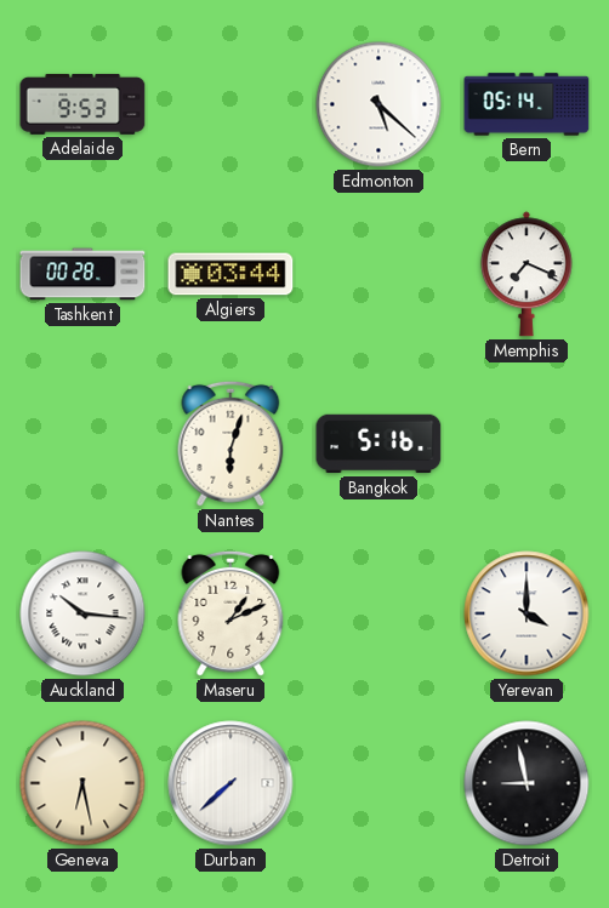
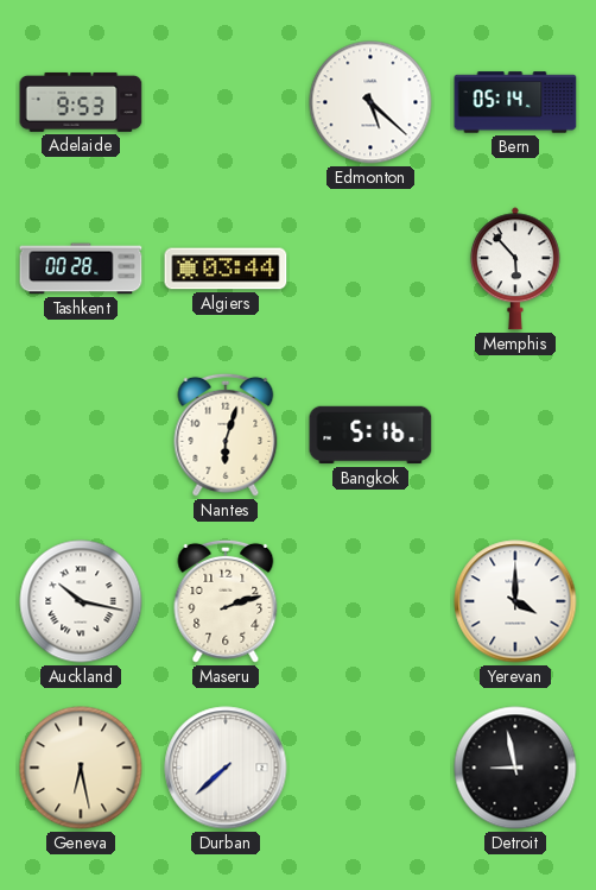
Memphis: 7:19 -> 5:53
Auckland: 10:16 -> 10:17
Maseru: 1:11 -> 2:12
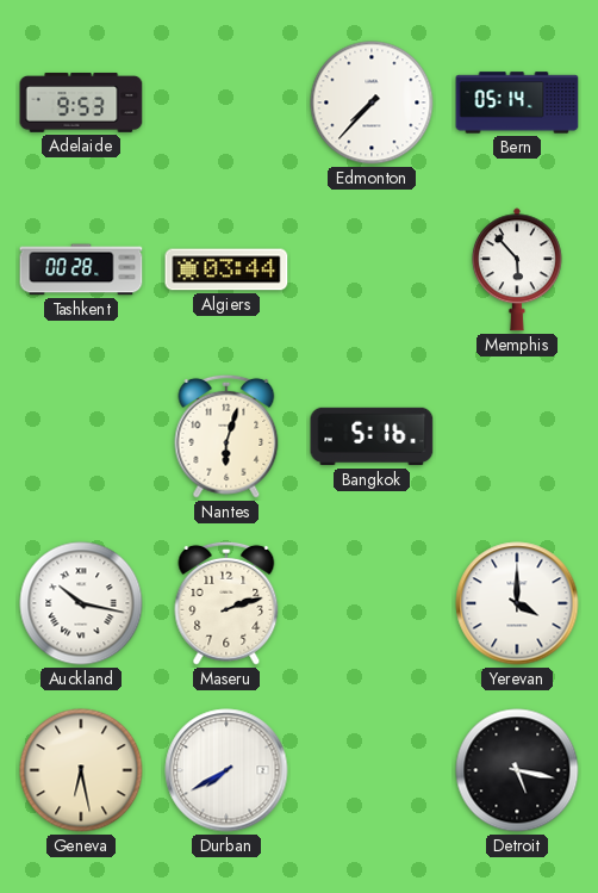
Edmonton: 5:22 -> 7:37
Durban: 7:38 -> 7:40
Detroit: 8:58 -> 5:17
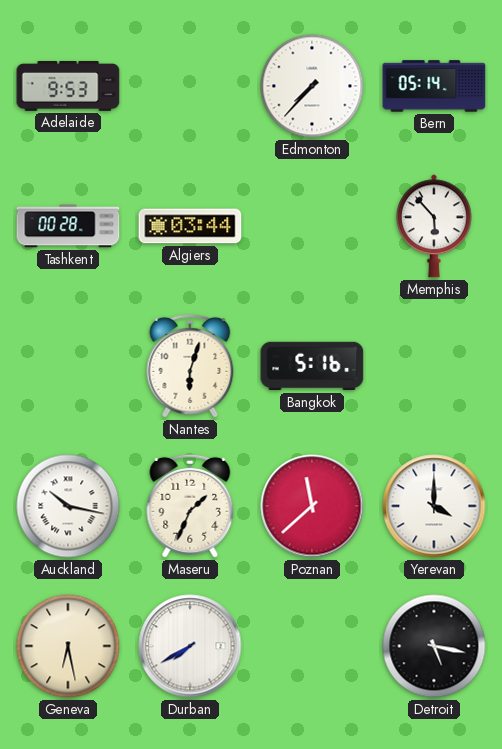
Maseru: 2:12 -> 1:34
Poznan: none -> 11:38
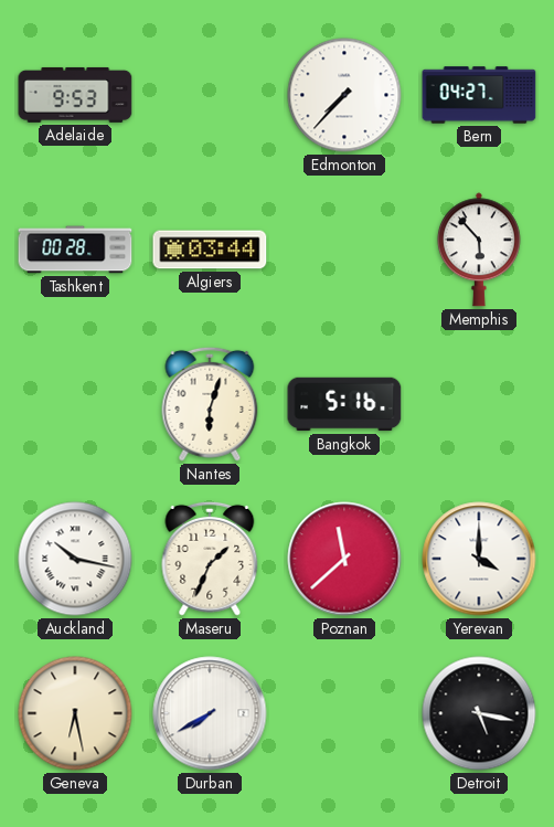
Bern: 05:14 -> 04:27
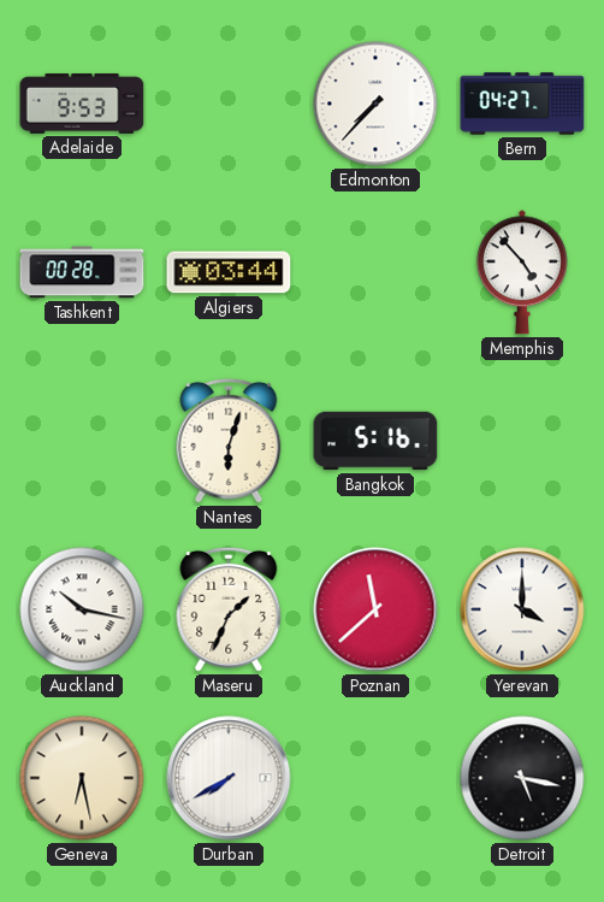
Memphis: 5:53 -> 4:53
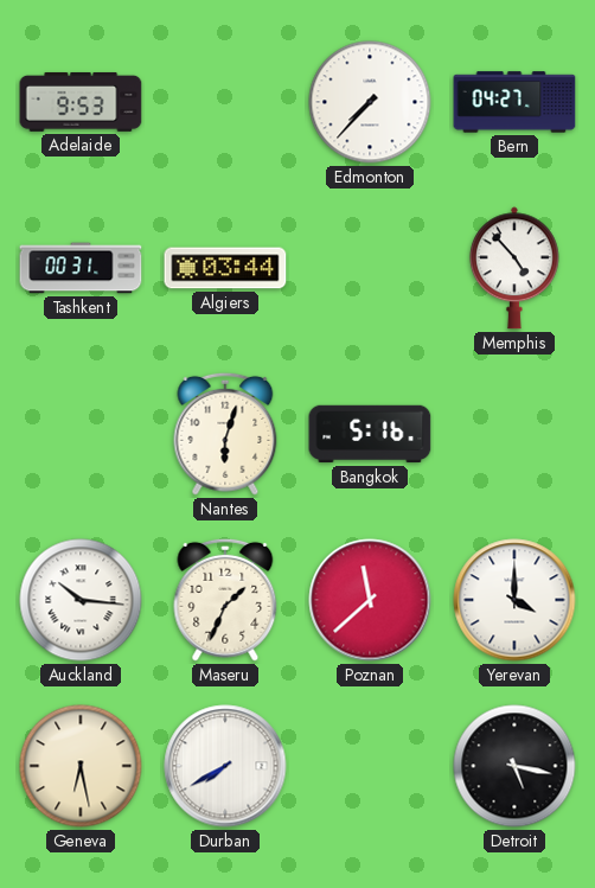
Tashkent: 00:28 -> 00:31
Auckland: 10:17 -> 10:16
